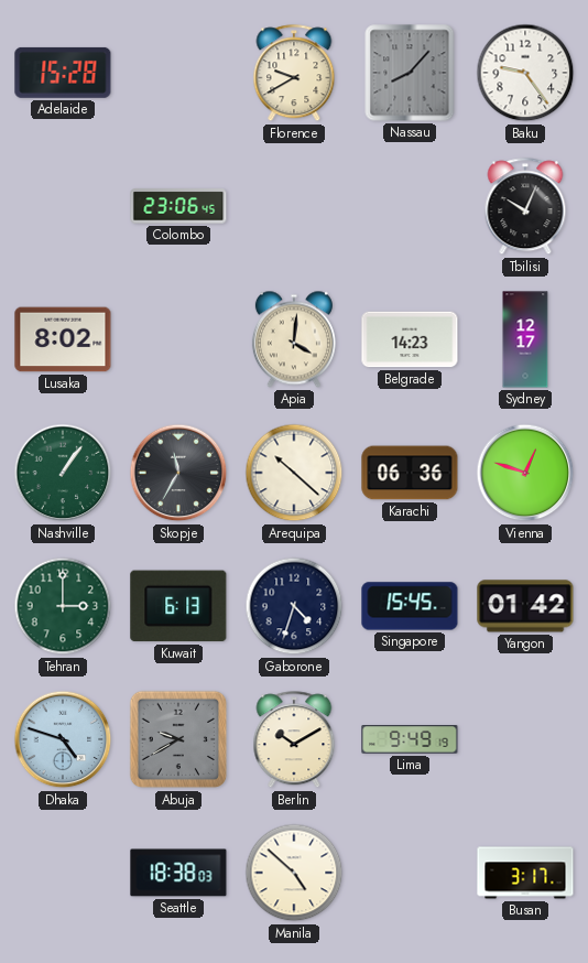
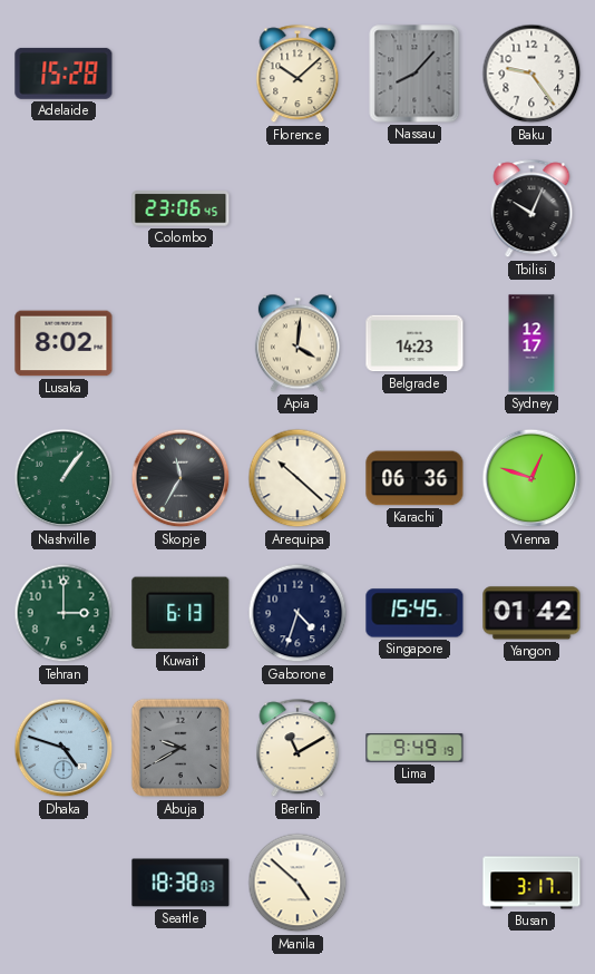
Florence: 9:40 -> 10:08
Berlin: 10:10 -> 11:10
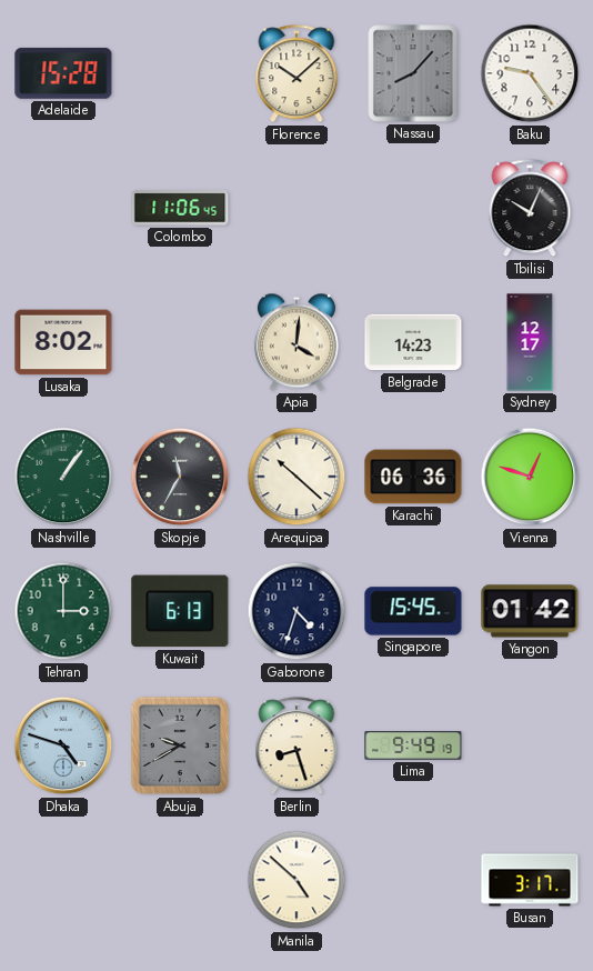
Colombo: 23:06 -> 11:06
Berlin: 11:10 -> 8:27
Seattle: 18:38 -> none
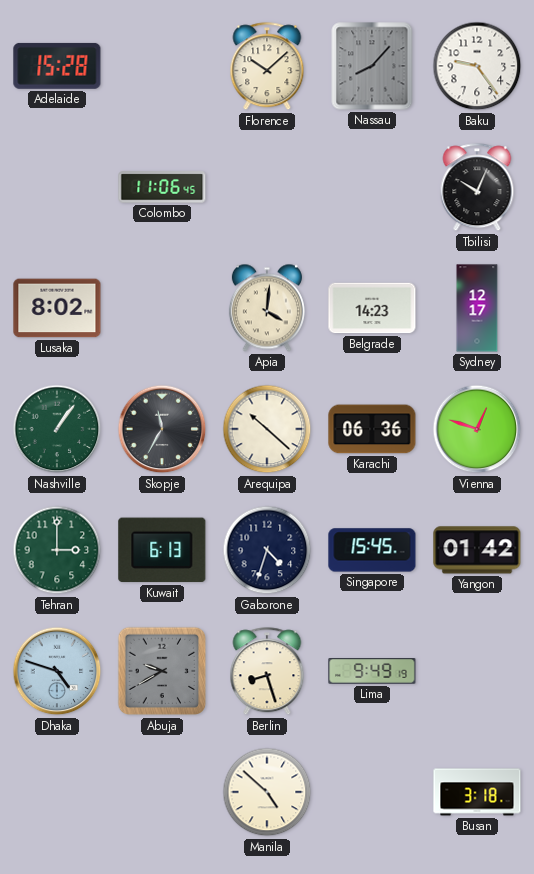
Busan: 3:17 -> 3:18
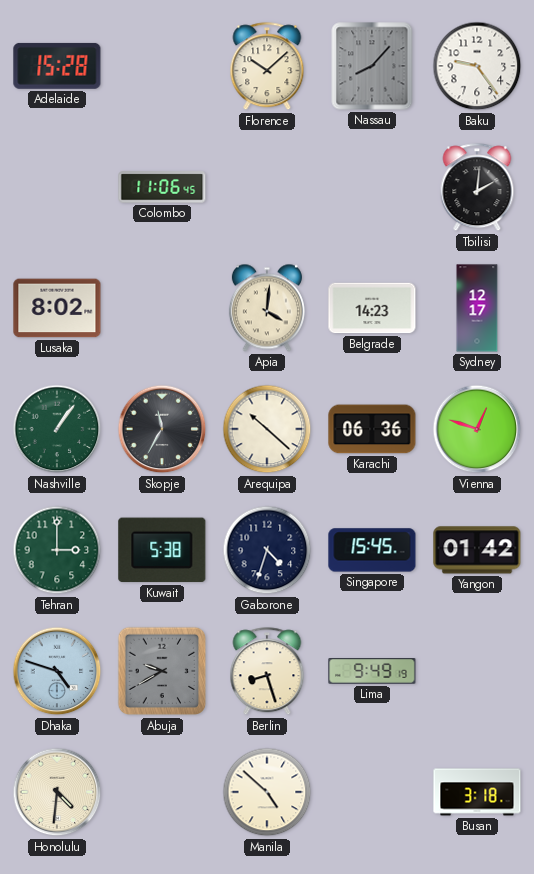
Tbilisi: 10:04 -> 2:01
Kuwait: 6:13 -> 5:38
Honolulu: none -> 4:31
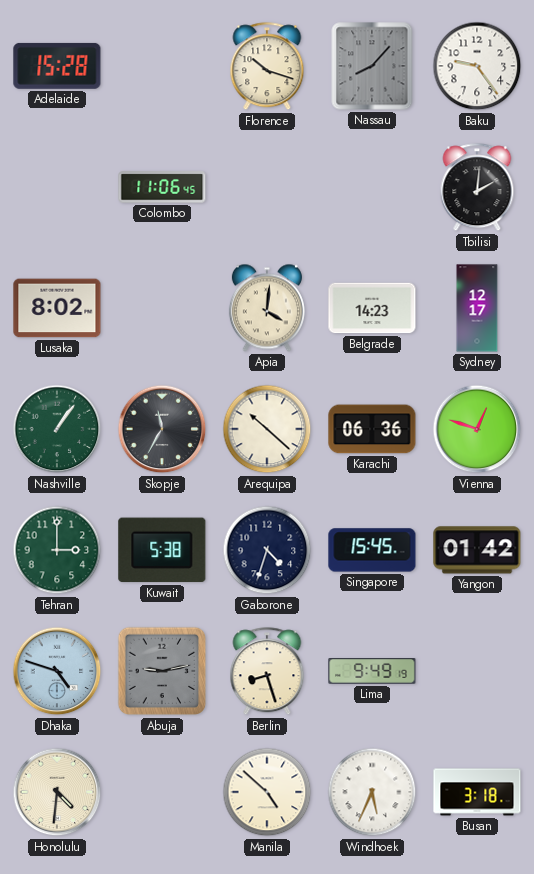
Florence: 10:08 -> 10:18
Abuja: 9:40 -> 9:13
Windhoek: none -> 5:34
